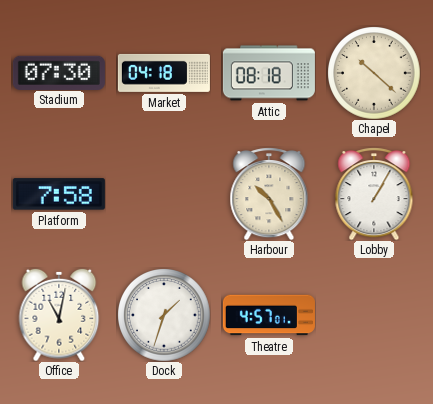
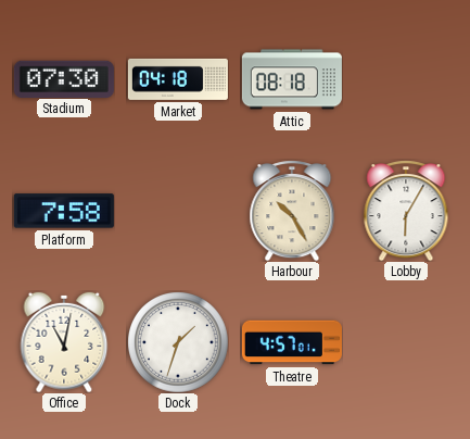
Chapel: 10:22 -> none
Lobby: 1:05 -> 6:05
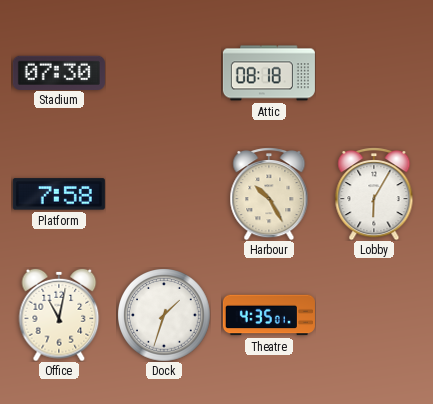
Market: 04:18 -> none
Theatre: 4:57 -> 4:35
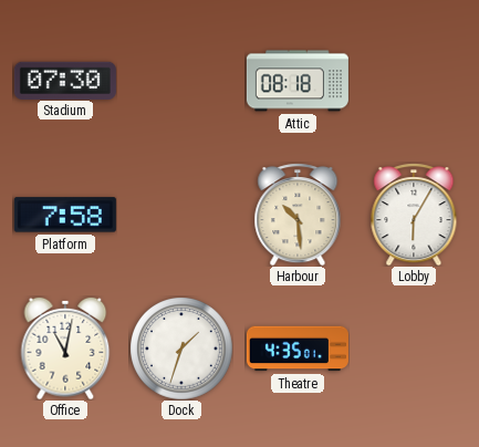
Harbour: 10:25 -> 10:29
